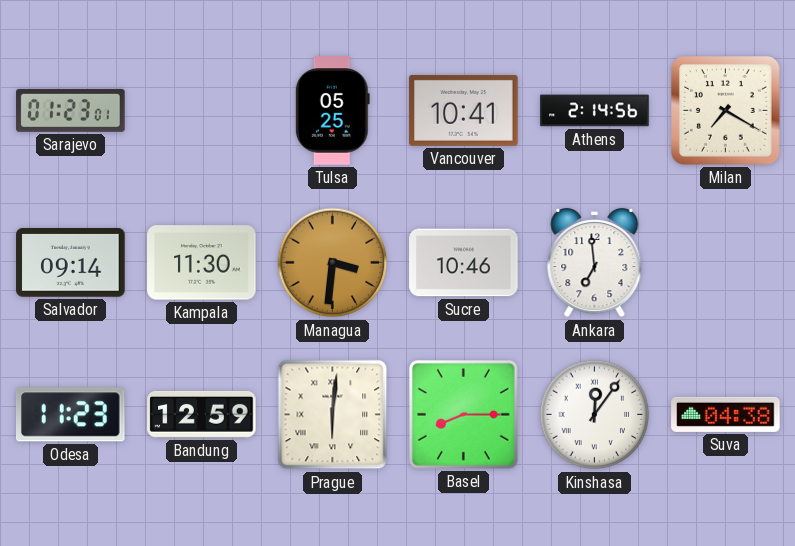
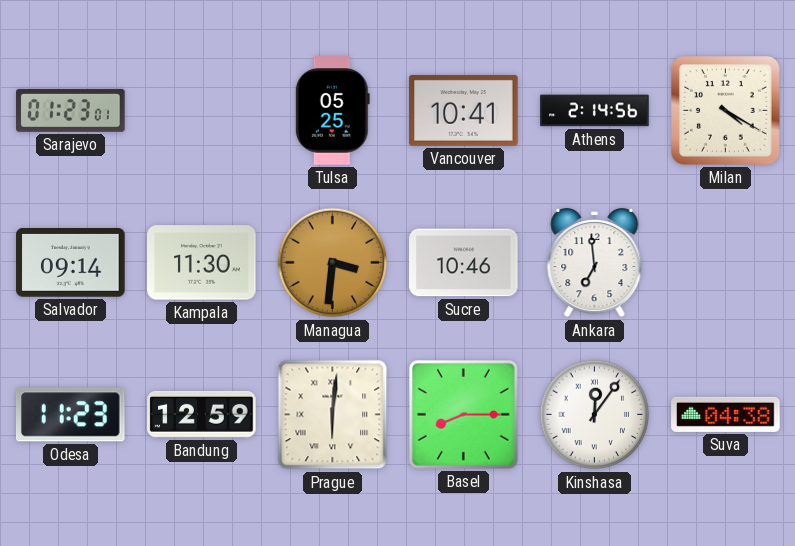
Milan: 7:20 -> 4:20
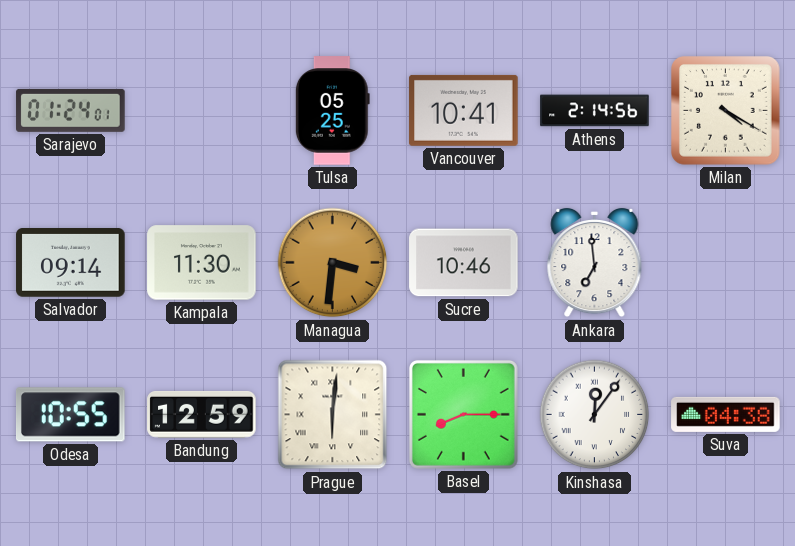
Sarajevo: 01:23 -> 01:24
Odesa: 11:23 -> 10:55
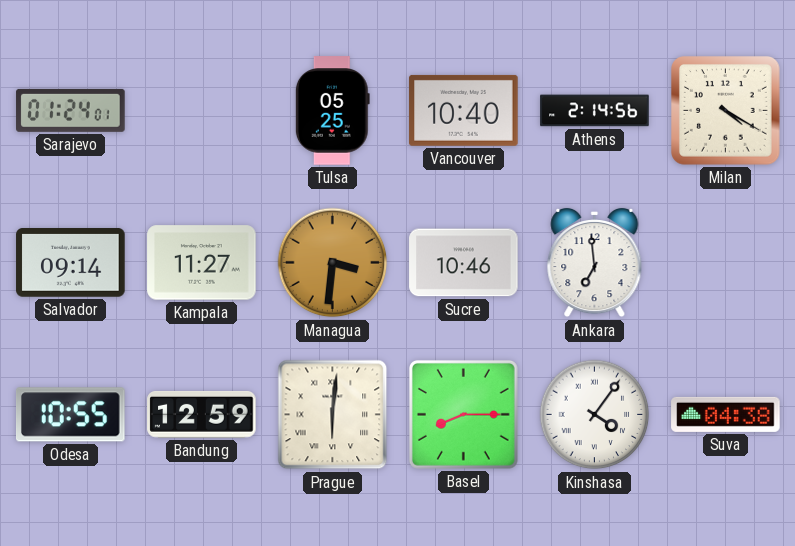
Vancouver: 10:41 -> 10:40
Kampala: 11:30 -> 11:27
Kinshasa: 12:06 -> 4:06
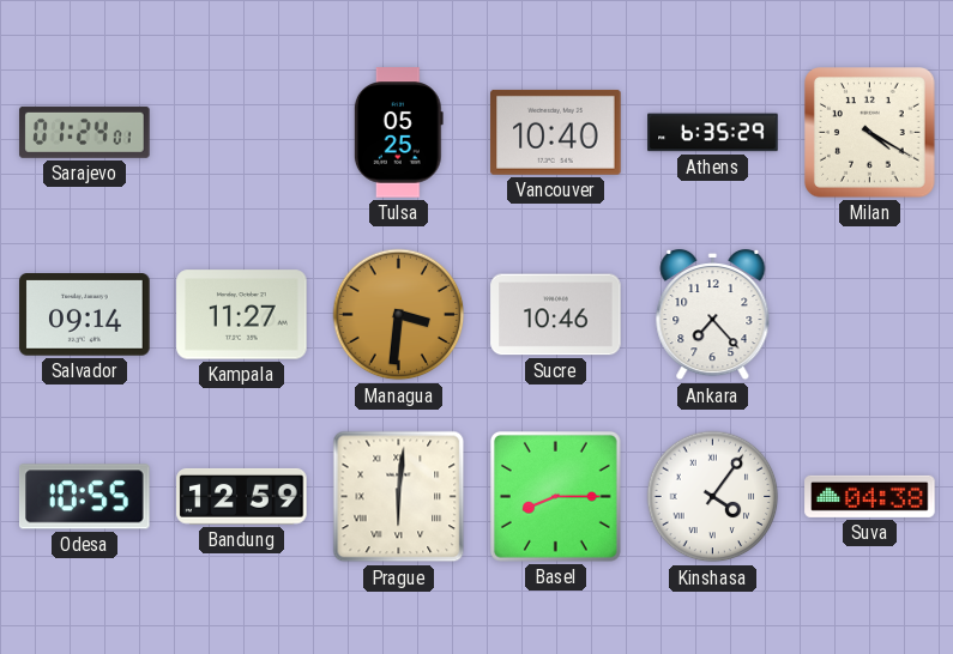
Athens: 2:14 -> 6:35
Ankara: 6:59 -> 7:23
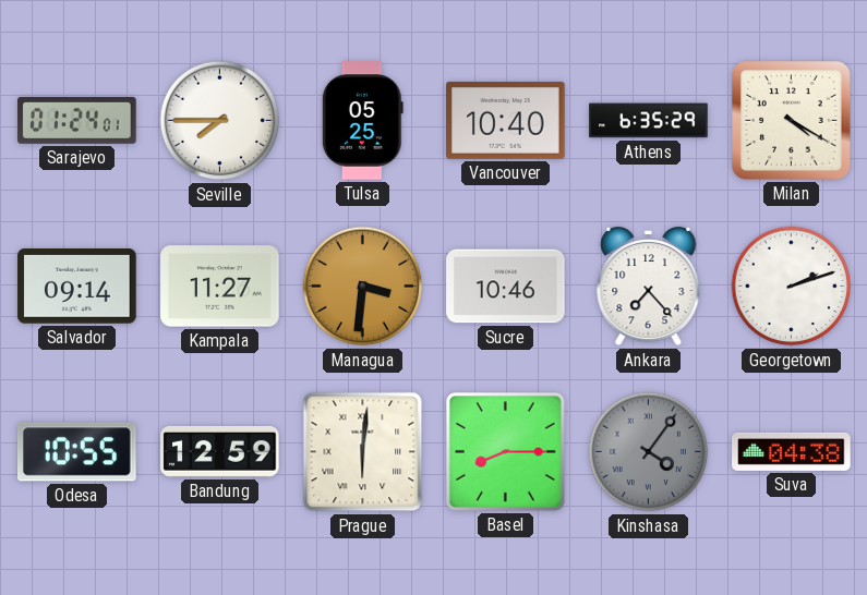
Seville: none -> 7:45
Georgetown: none -> 2:12
Kinshasa dial: white -> grey
